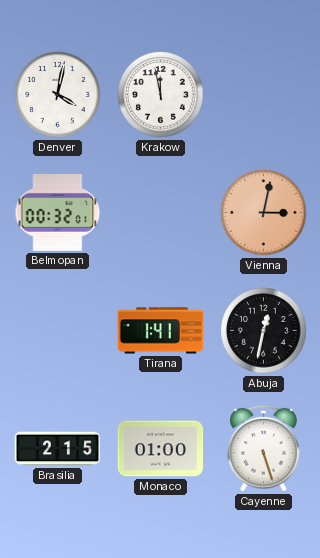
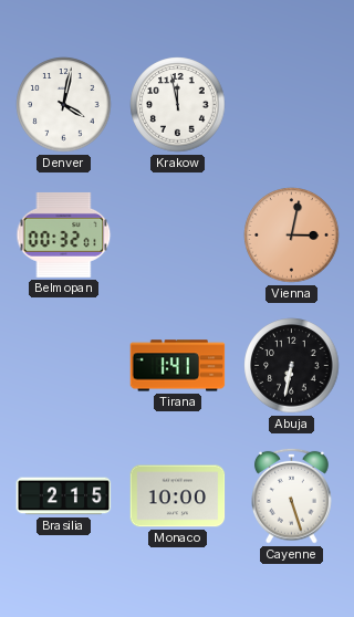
Abuja: 12:32 -> 6:32
Monaco: 01:00 -> 10:00
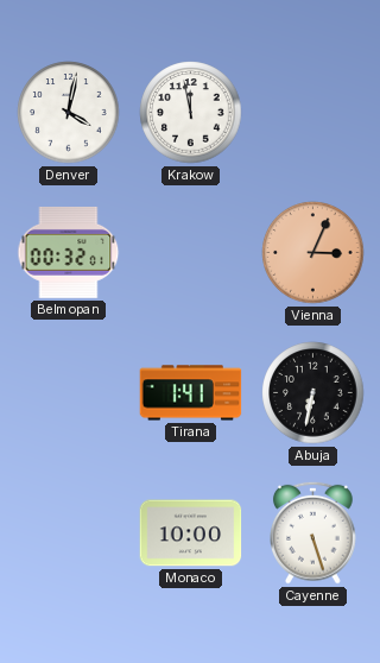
Vienna: 3:02 -> 3:04
Brasilia: 2:15 -> none
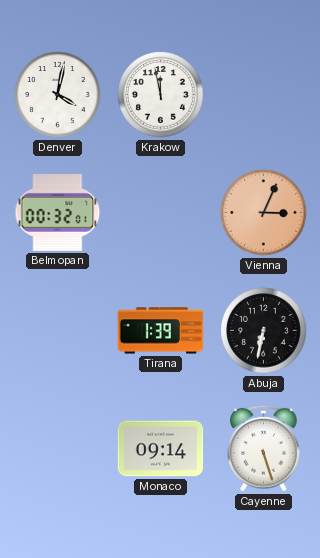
Tirana: 1:41 -> 1:39
Monaco: 10:00 -> 09:14
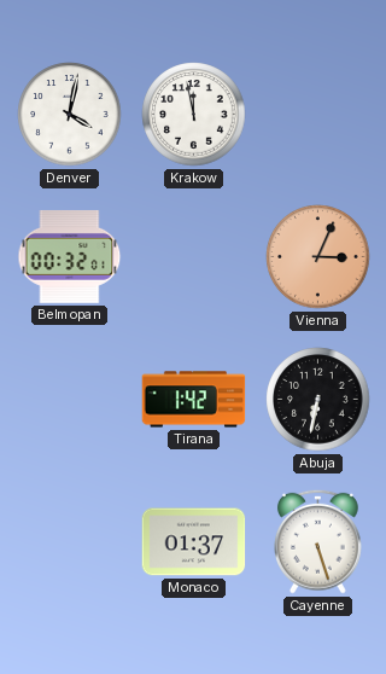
Tirana: 1:39 -> 1:42
Monaco: 09:14 -> 01:37
